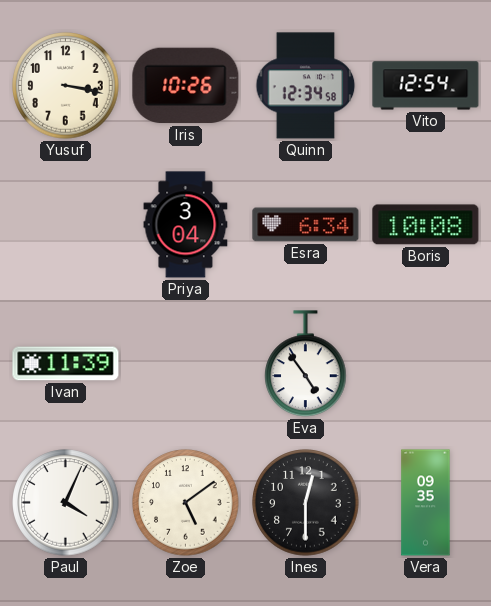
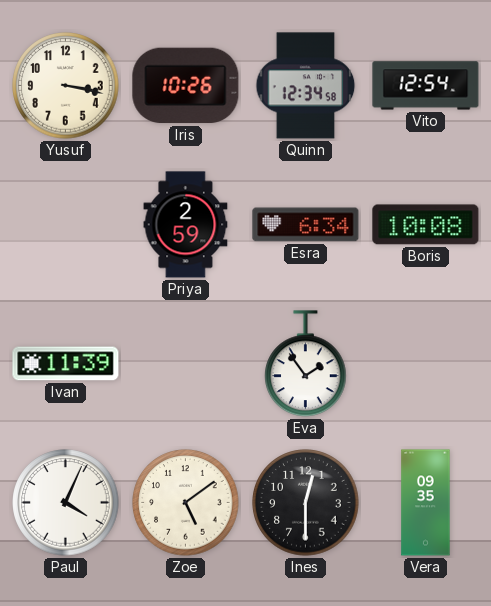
Priya: 3:04 -> 2:59
Eva: 4:54 -> 1:54
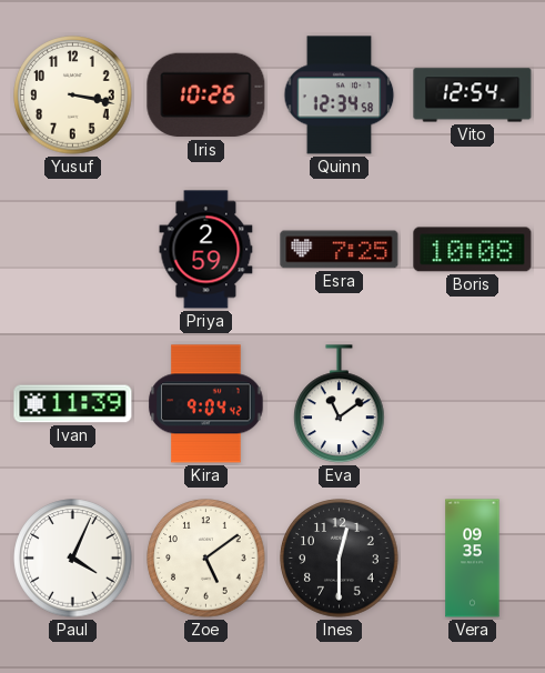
Esra: 6:34 -> 7:25
Kira: none -> 9:04
Eva: 1:54 -> 11:09
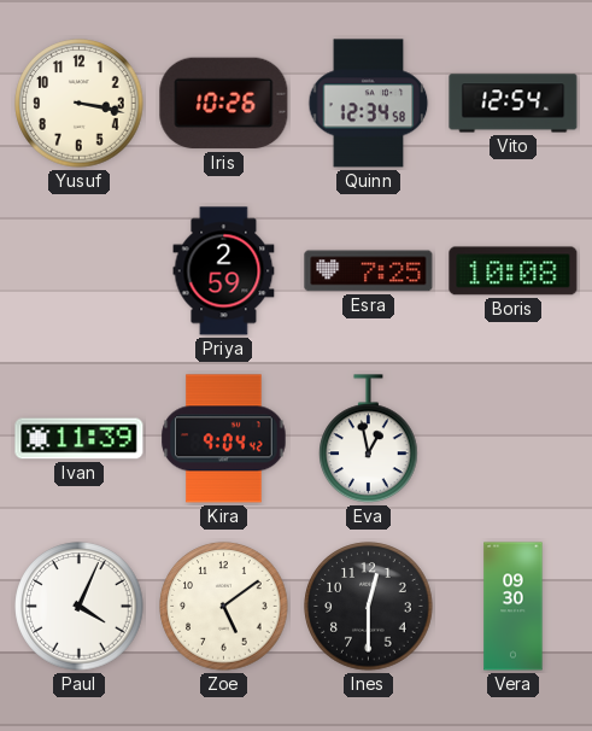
Eva: 11:09 -> 12:58
Vera: 09:35 -> 09:30
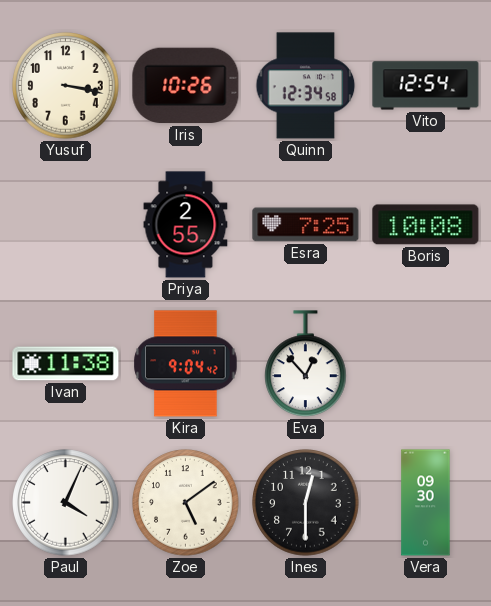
Priya: 2:59 -> 2:55
Ivan: 11:39 -> 11:38
Eva: 12:58 -> 12:53
